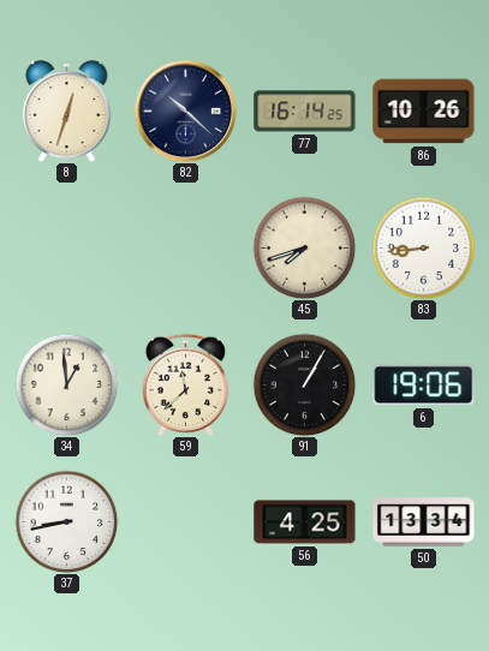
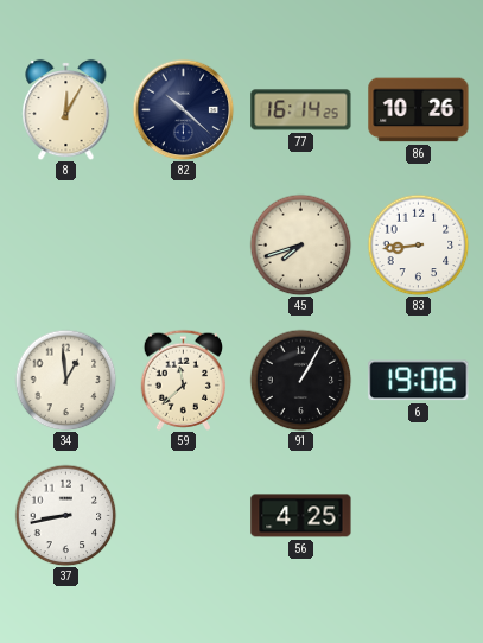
8: 12:33 -> 12:05
50: 13:34 -> none
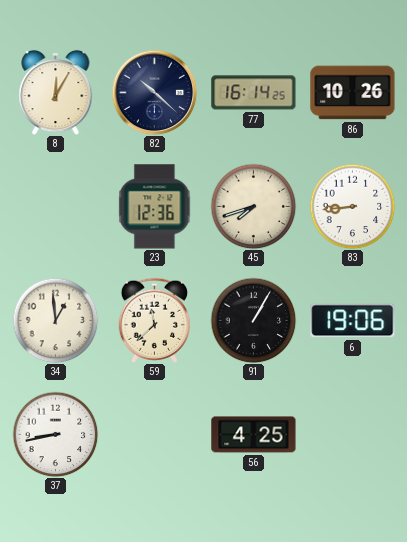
23: none -> 12:36
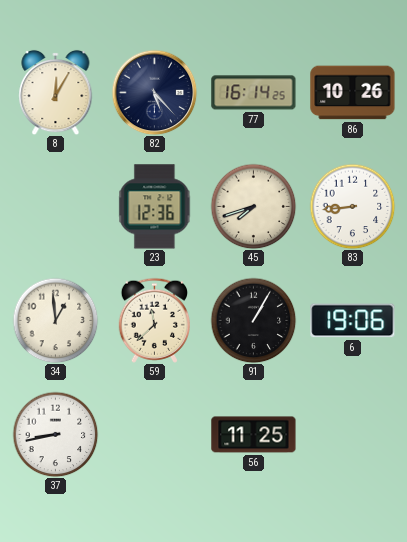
82: 10:22 -> 5:23
56: 4:25 -> 11:25
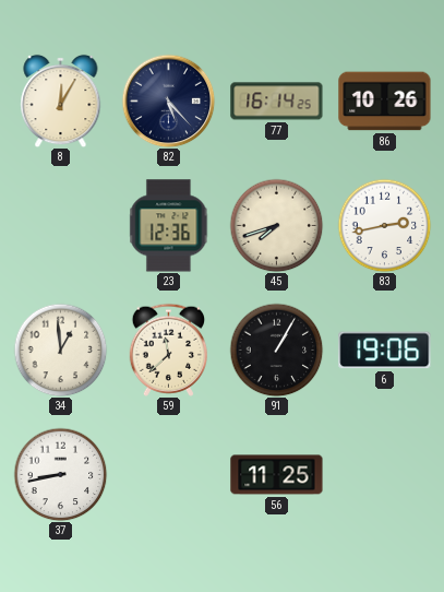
83: 8:44 -> 2:43
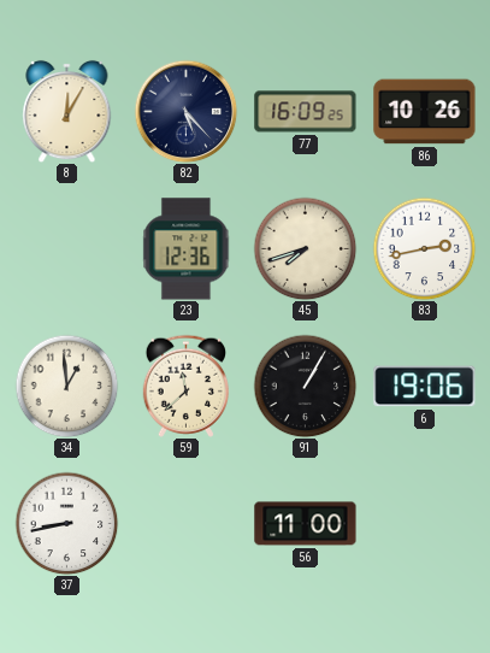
77: 16:14 -> 16:09
56: 11:25 -> 11:00
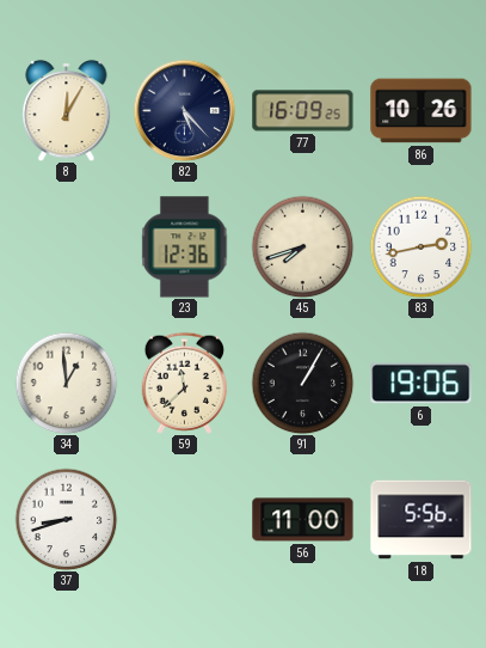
37: 8:43 -> 8:42
18: none -> 5:56
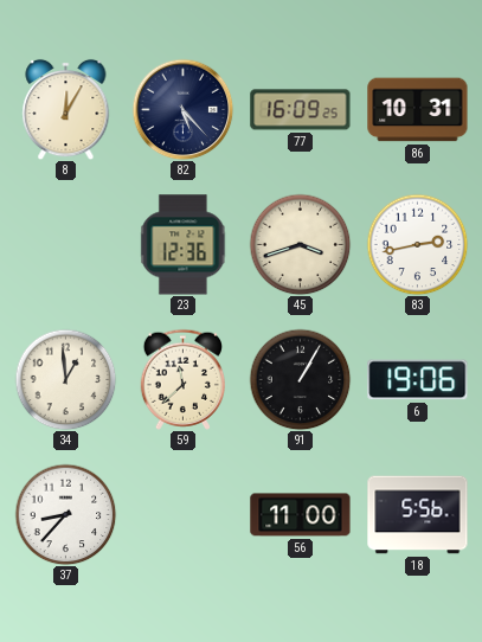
86: 10:26 -> 10:31
45: 7:42 -> 3:42
37: 8:42 -> 8:37
